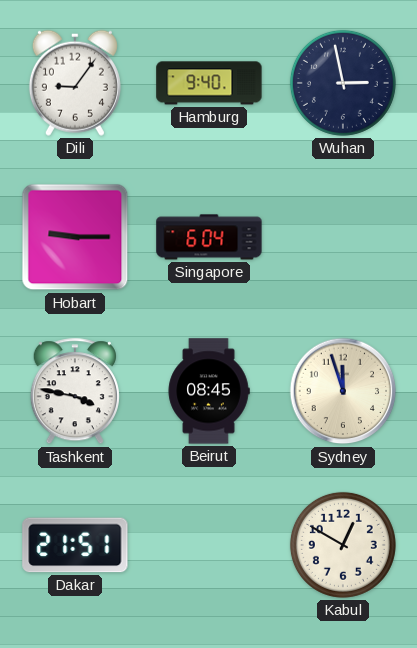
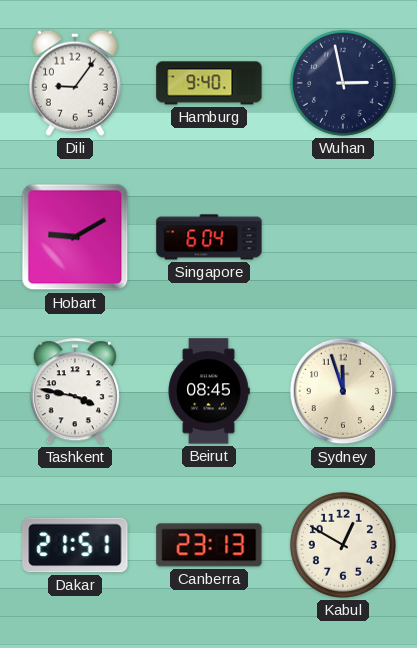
Hobart: 9:15 -> 9:10
Canberra: none -> 23:13
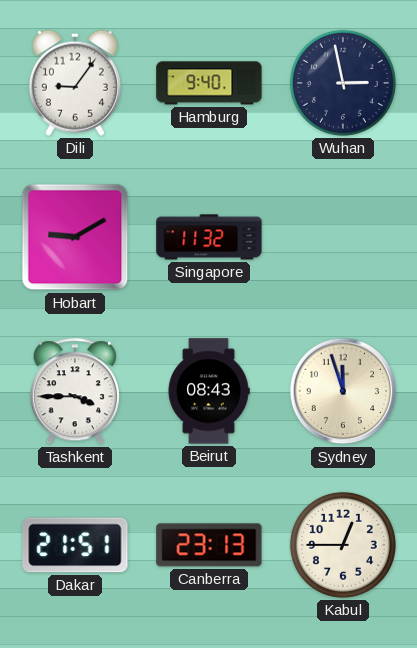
Singapore: 6:04 -> 11:32
Tashkent: 3:47 -> 3:45
Beirut: 08:45 -> 08:43
Kabul: 12:50 -> 12:45
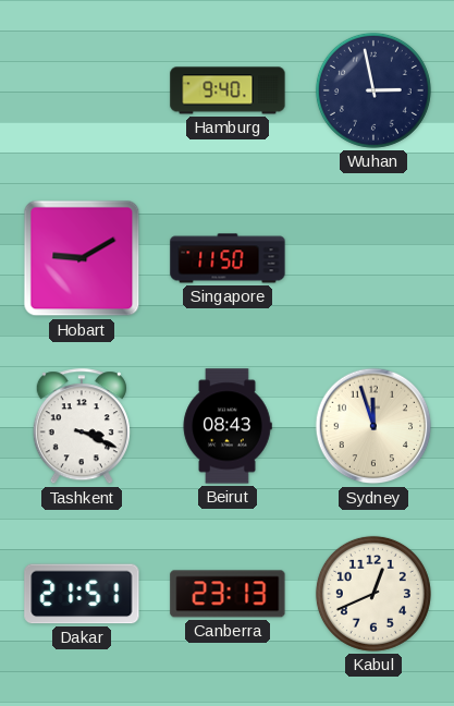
Dili: 9:06 -> none
Singapore: 11:32 -> 11:50
Tashkent: 3:45 -> 3:19
Kabul: 12:45 -> 12:41
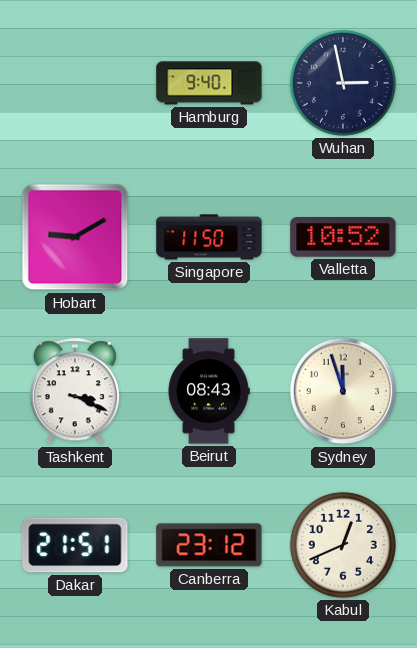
Valletta: none -> 10:52
Canberra: 23:13 -> 23:12
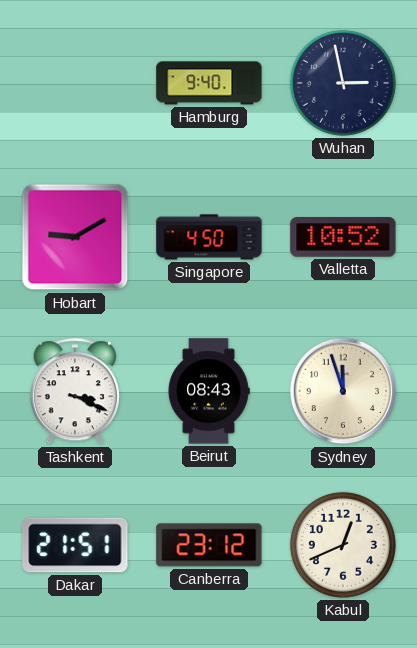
Singapore: 11:50 -> 4:50
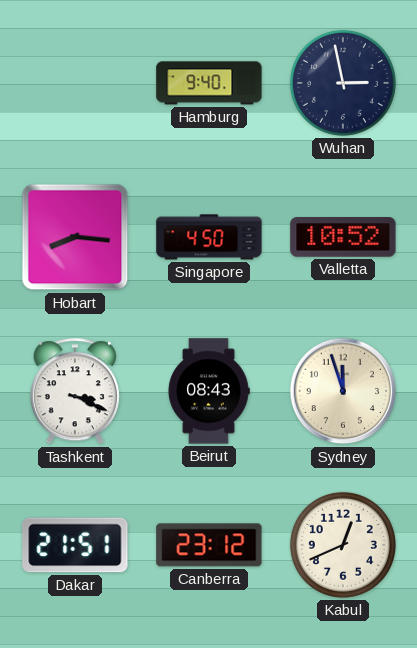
Hobart: 9:10 -> 8:16
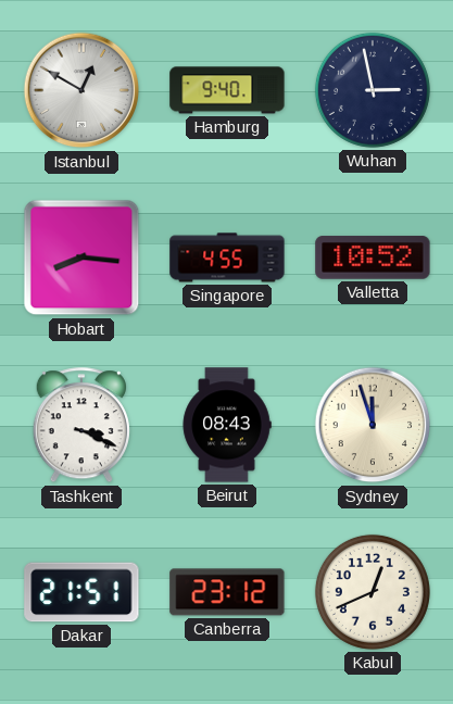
Istanbul: none -> 12:50
Singapore: 4:50 -> 4:55
